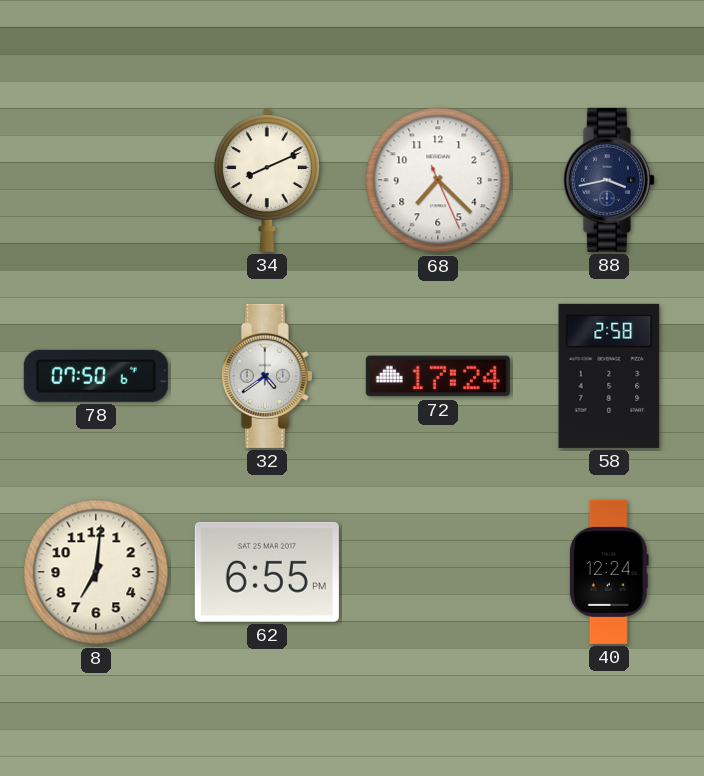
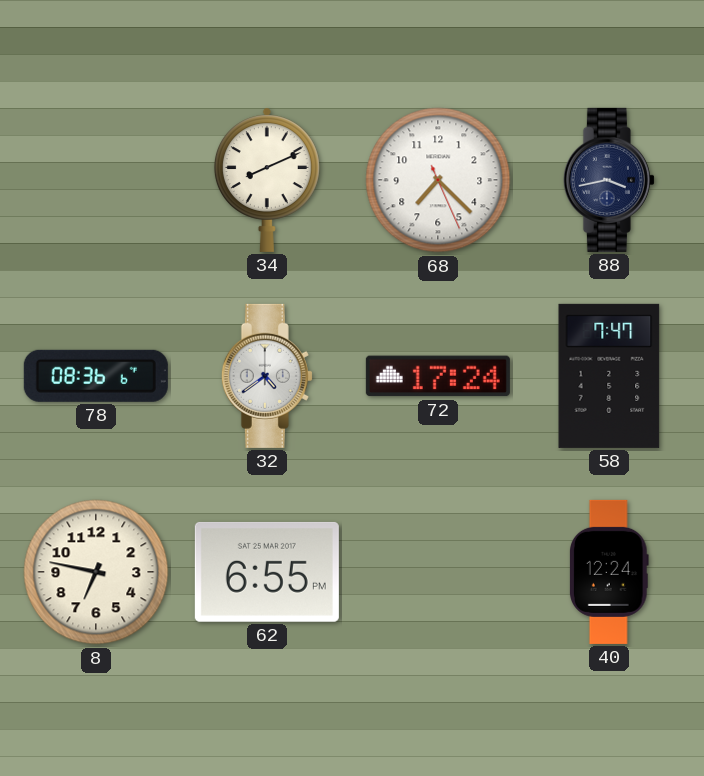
78: 07:50 -> 08:36
58: 2:58 -> 7:47
8: 7:01 -> 6:47
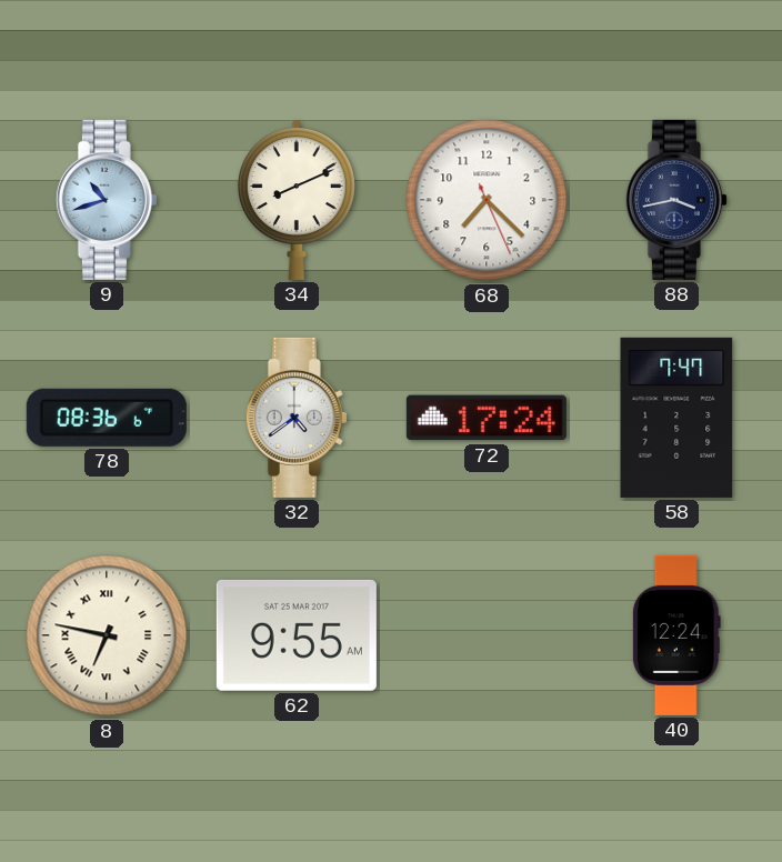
9: none -> 10:42
8 numerals: Arabic -> Roman
62: 6:55 -> 9:55
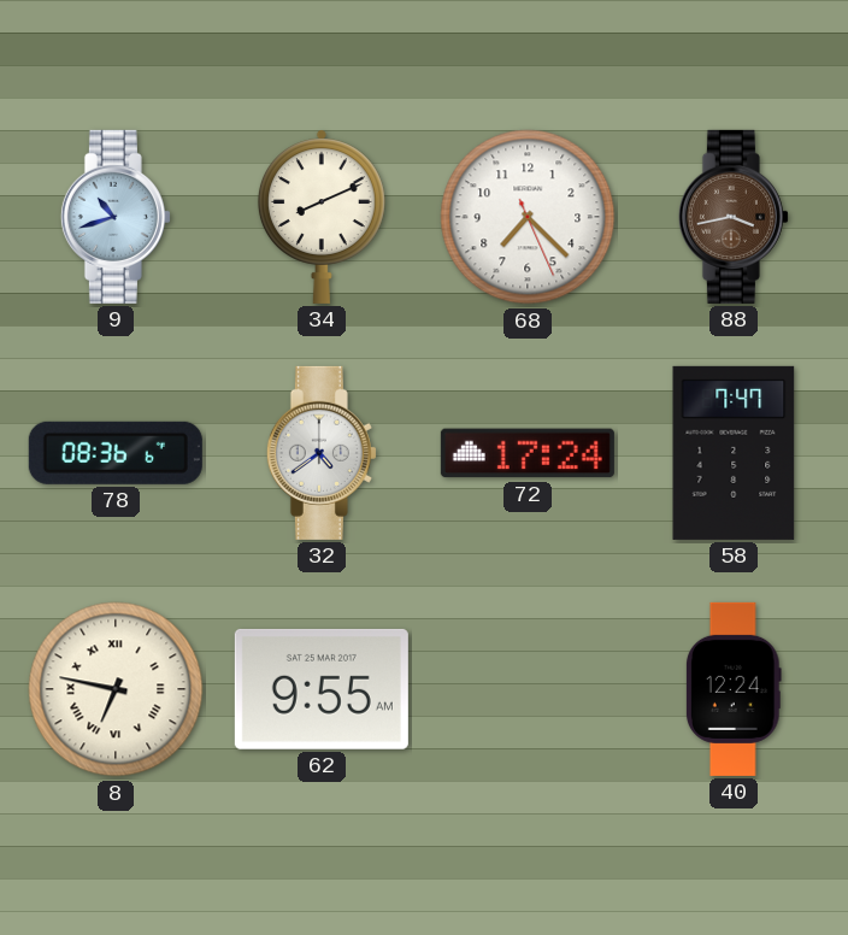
88 dial: navy -> brown
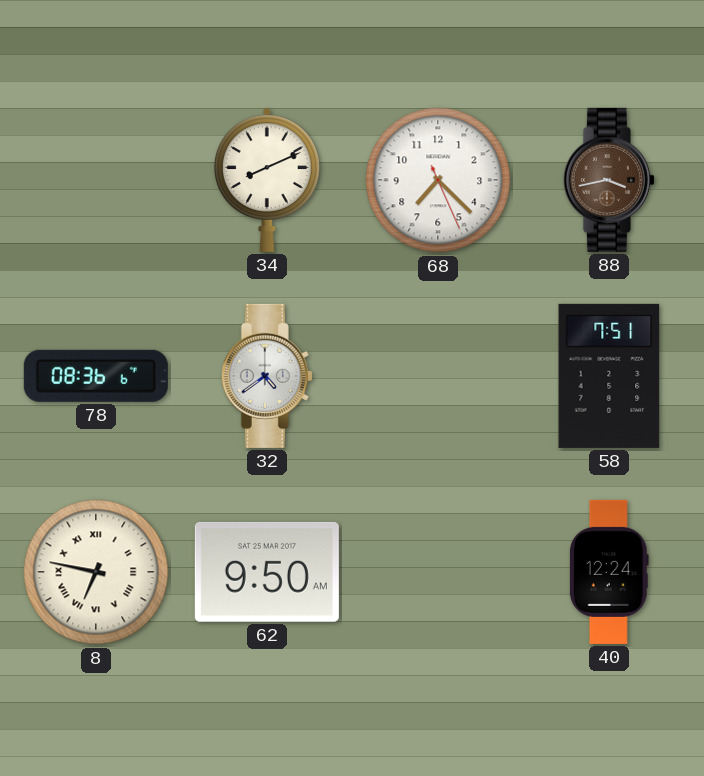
9: 10:42 -> none
72: 17:24 -> none
58: 7:47 -> 7:51
62: 9:55 -> 9:50
